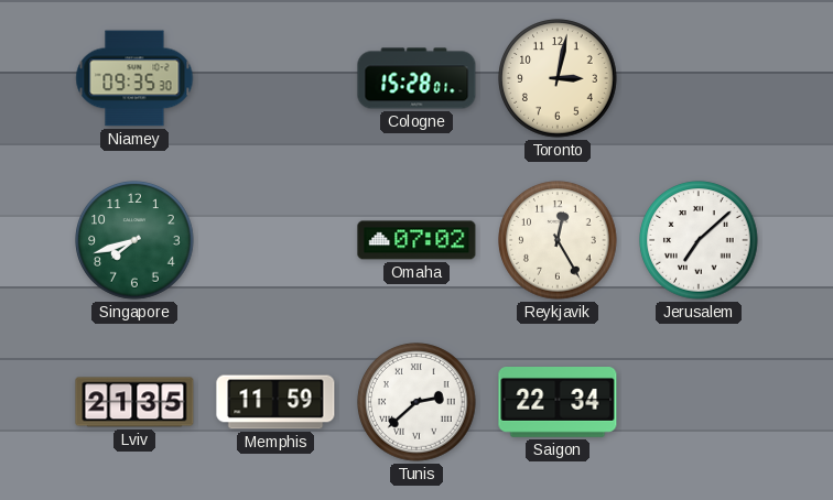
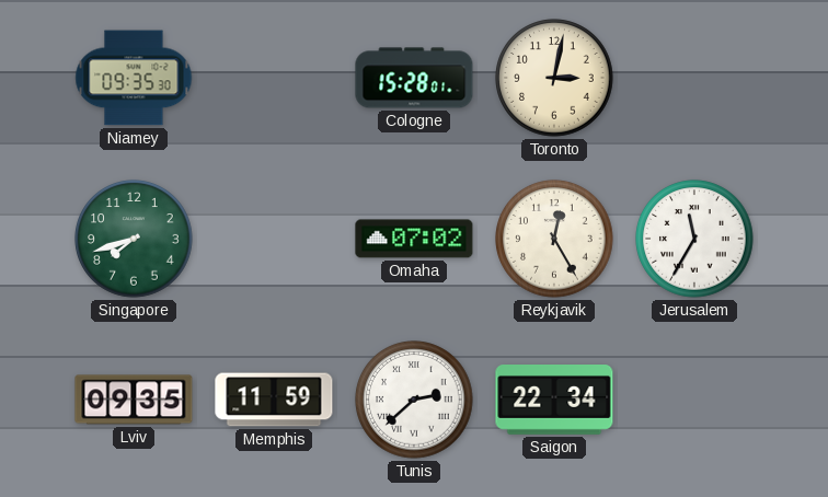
Jerusalem: 7:08 -> 11:35
Lviv: 21:35 -> 09:35
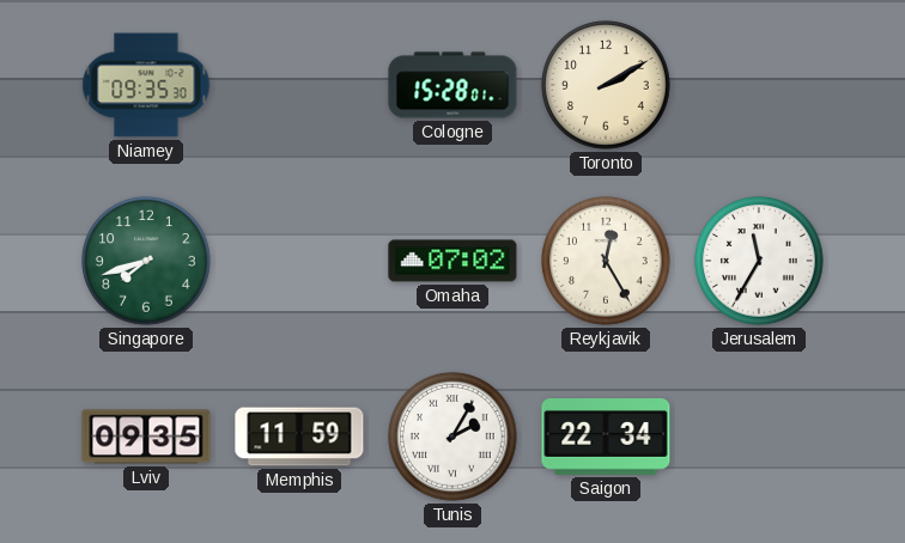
Toronto: 3:02 -> 2:10
Tunis: 2:38 -> 2:05
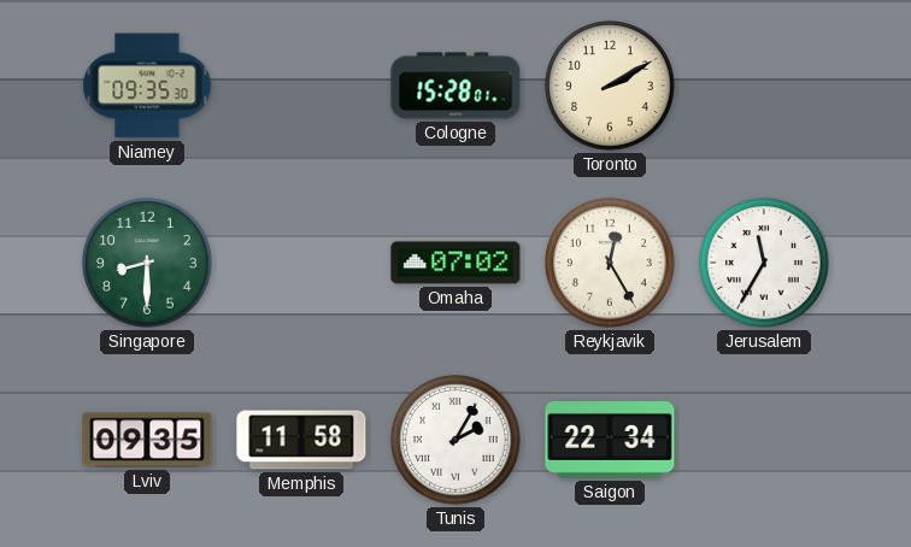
Singapore: 7:42 -> 8:30
Memphis: 11:59 -> 11:58
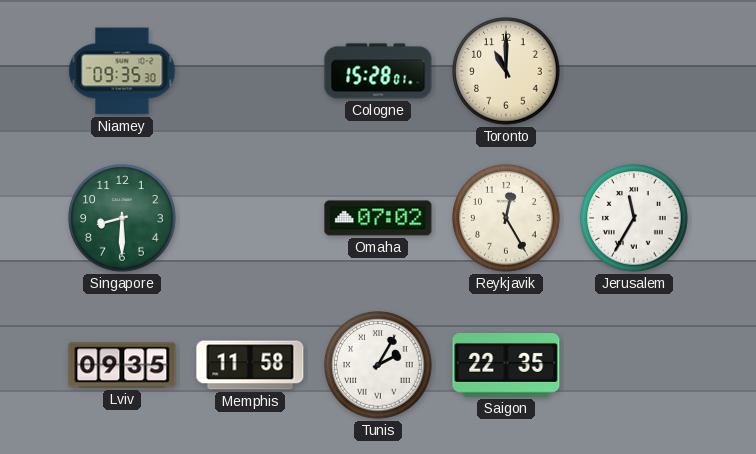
Toronto: 2:10 -> 11:00
Saigon: 22:34 -> 22:35
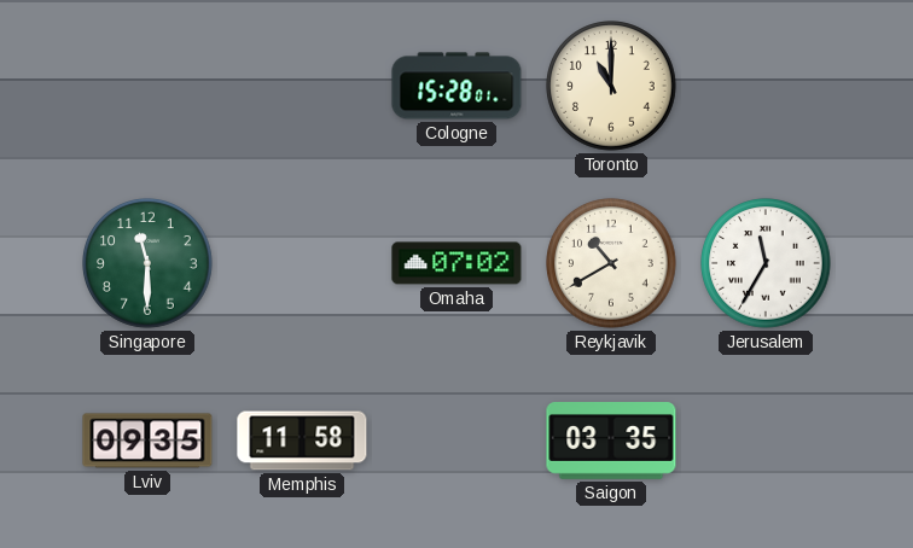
Niamey: 09:35 -> none
Singapore: 8:30 -> 11:30
Reykjavik: 12:25 -> 10:40
Tunis: 2:05 -> none
Saigon: 22:35 -> 03:35
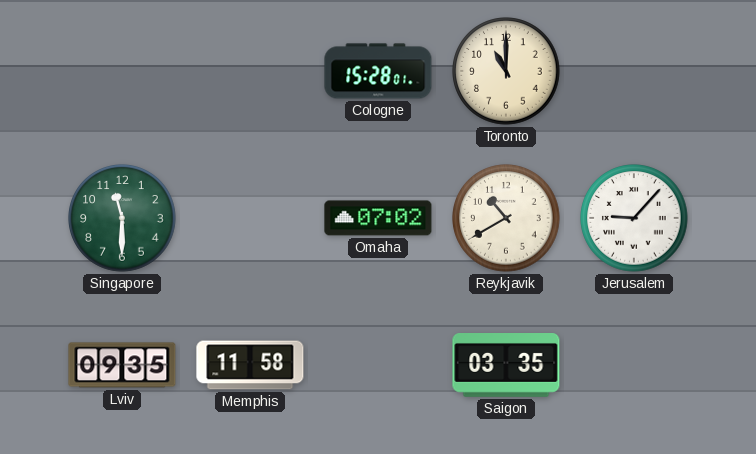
Jerusalem: 11:35 -> 9:07
